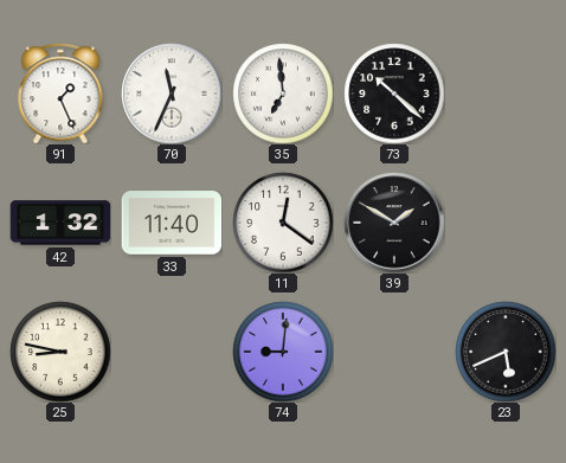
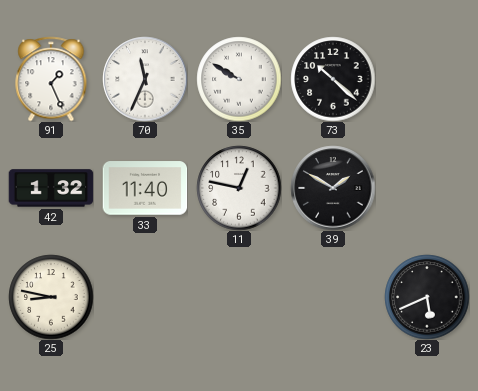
35: 6:59 -> 9:50
11: 12:21 -> 12:47
74: 9:01 -> none
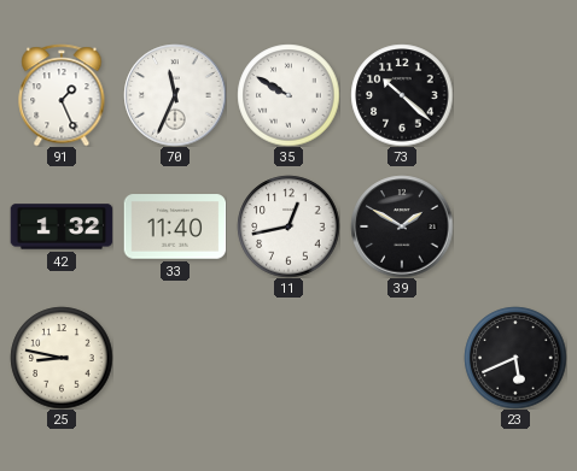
11: 12:47 -> 12:43
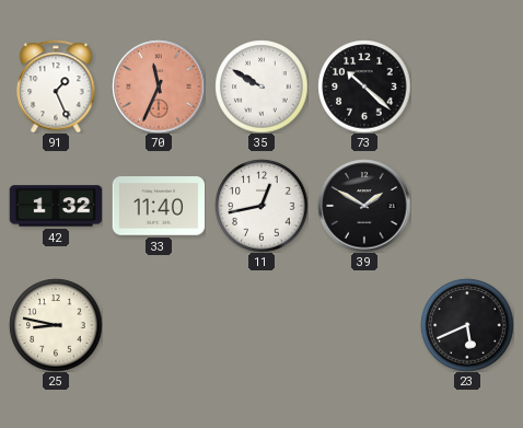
70 dial: white -> salmon
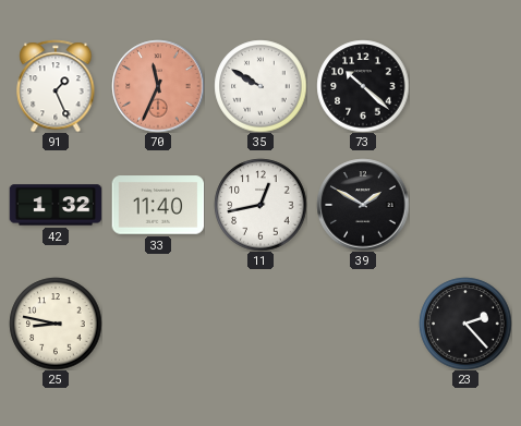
23: 5:41 -> 2:23
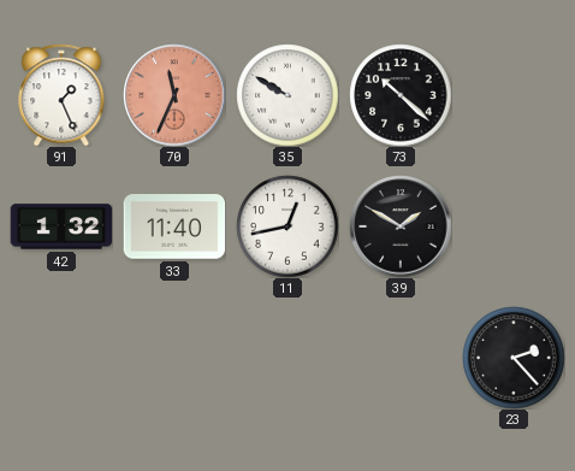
25: 8:47 -> none
